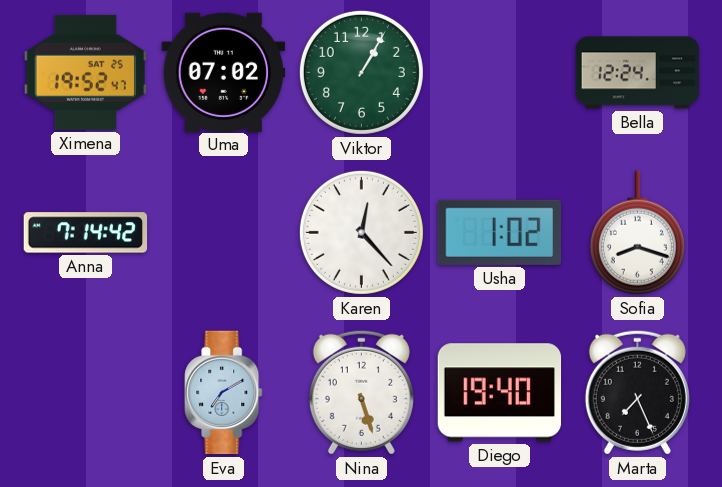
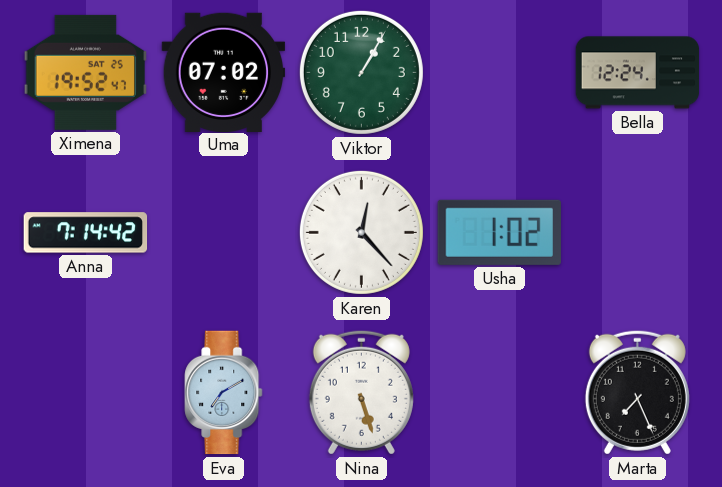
Sofia: 8:18 -> none
Diego: 19:40 -> none
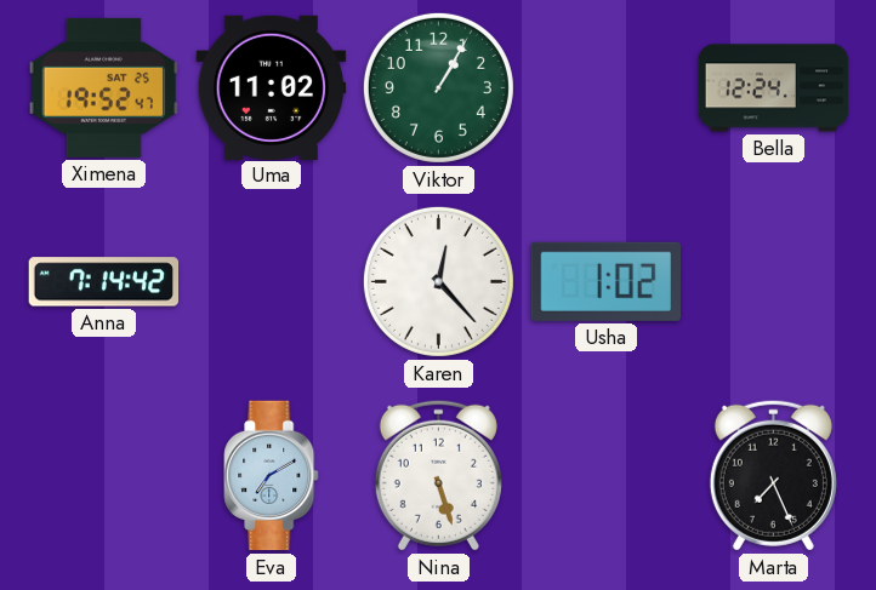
Uma: 07:02 -> 11:02
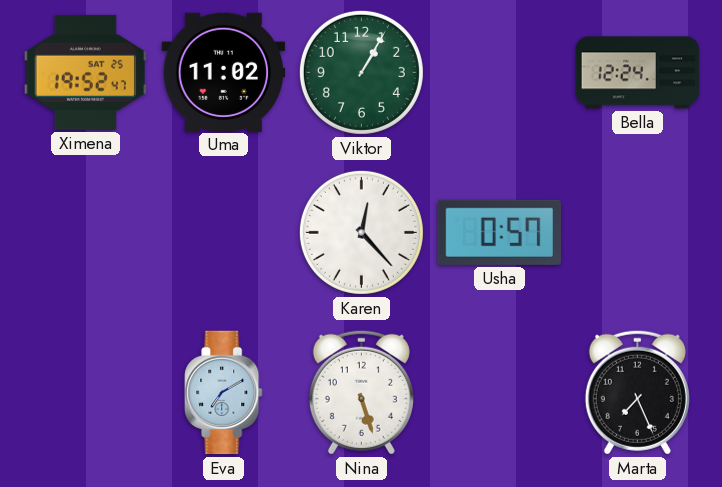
Anna: 7:14 -> none
Usha: 1:02 -> 0:57
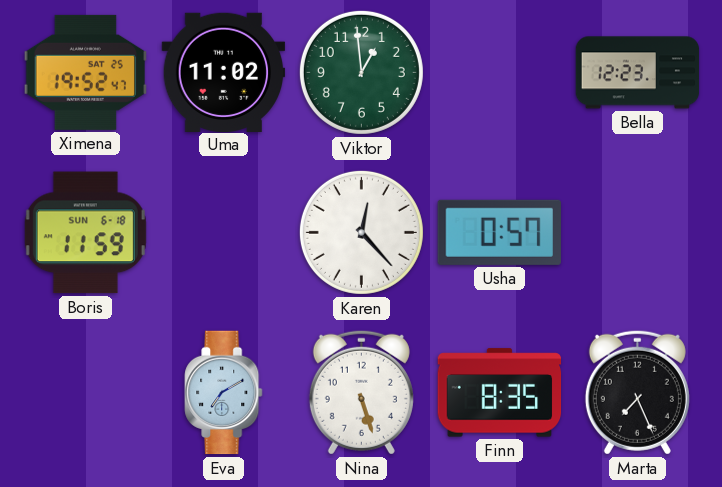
Viktor: 1:05 -> 12:59
Bella: 12:24 -> 12:23
Boris: none -> 11:59
Finn: none -> 8:35
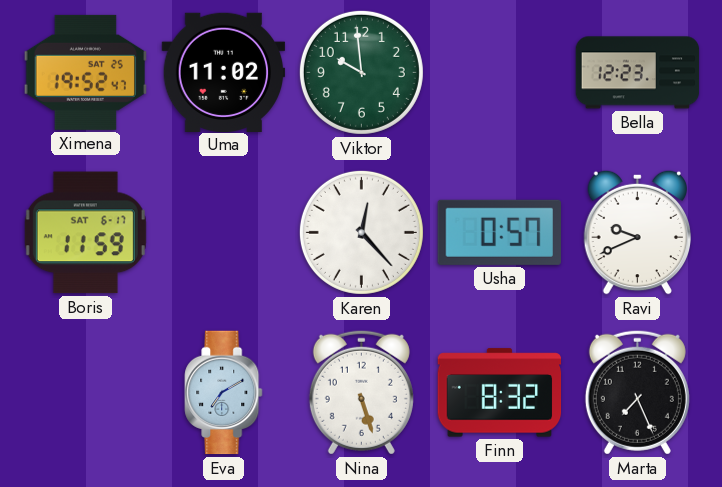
Viktor: 12:59 -> 9:59
Boris date: SUN 6-18 -> SAT 6-17
Ravi: none -> 9:41
Finn: 8:35 -> 8:32
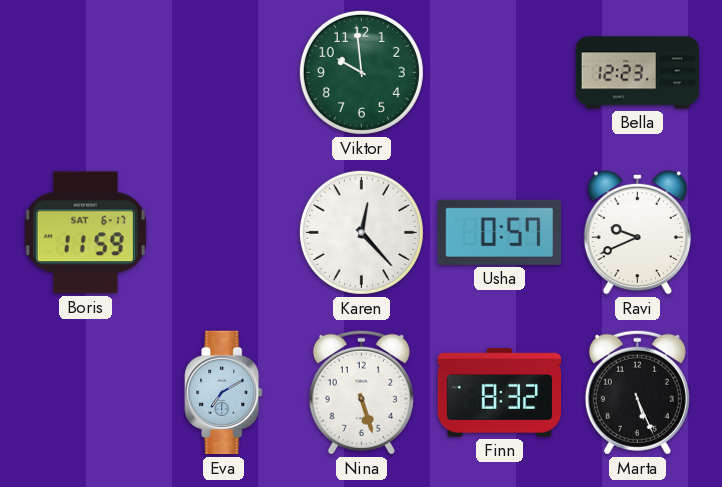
Ximena: 19:52 -> none
Uma: 11:02 -> none
Marta: 7:26 -> 5:26
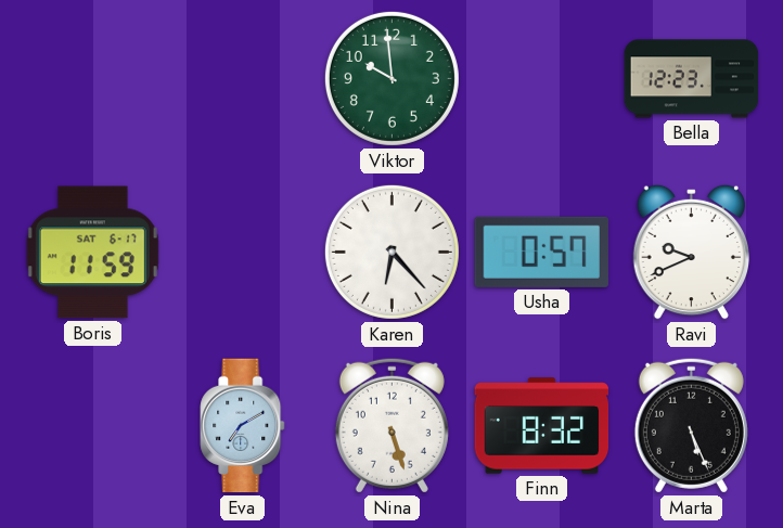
Karen: 12:23 -> 6:23
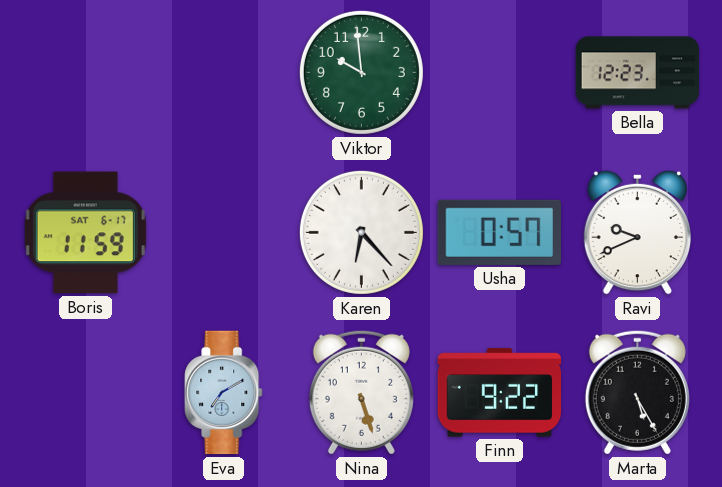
Finn: 8:32 -> 9:22
Marta: 5:26 -> 5:25
